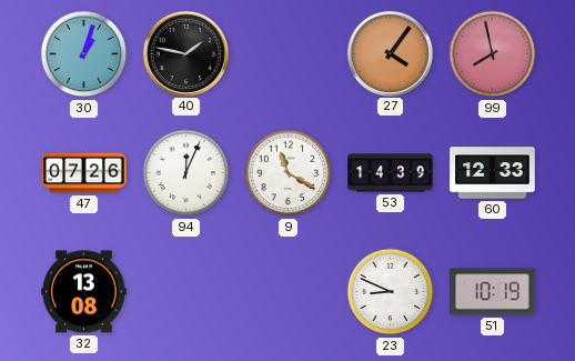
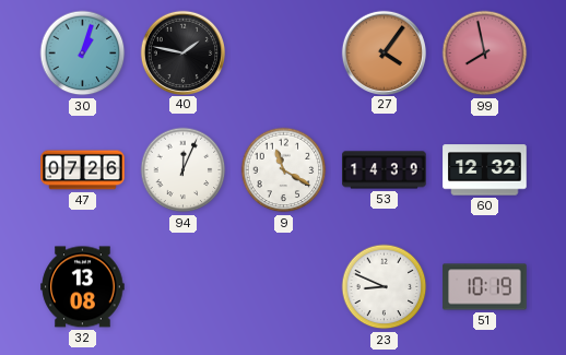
60: 12:33 -> 12:32
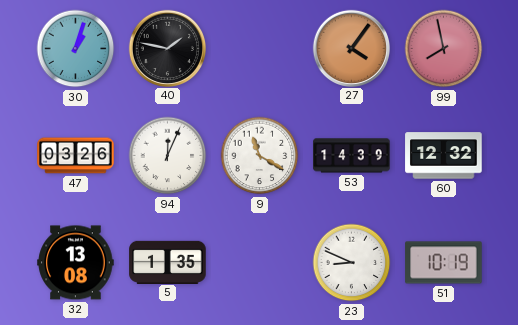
47: 07:26 -> 03:26
5: none -> 1:35
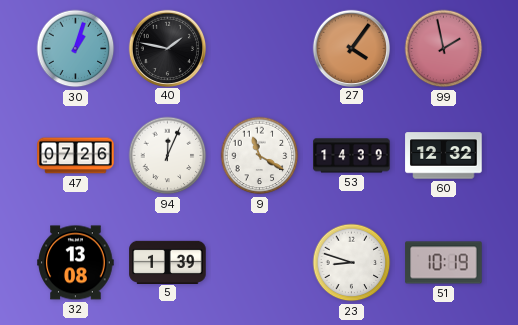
99: 7:58 -> 1:58
47: 03:26 -> 07:26
5: 1:35 -> 1:39
23: 8:49 -> 8:48
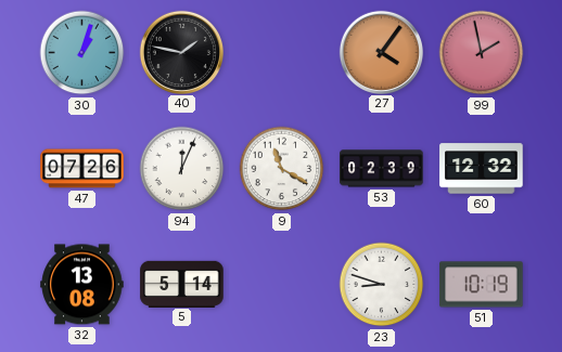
53: 14:39 -> 02:39
5: 1:39 -> 5:14
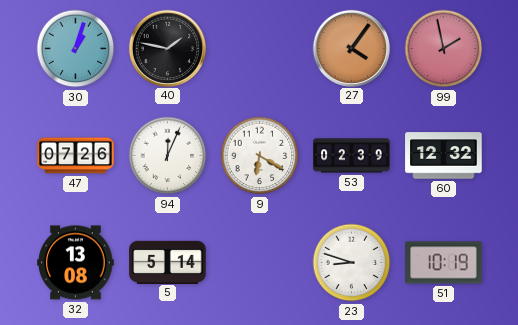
9: 11:20 -> 6:20
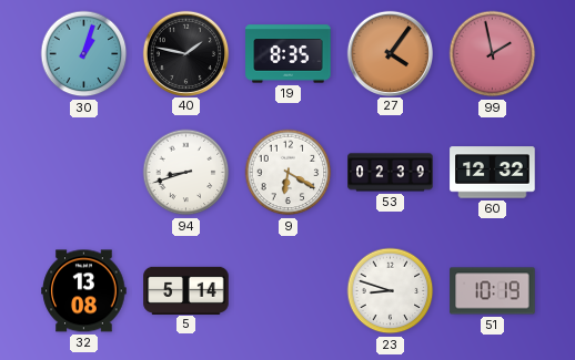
19: none -> 8:35
47: 07:26 -> none
94: 12:04 -> 8:42
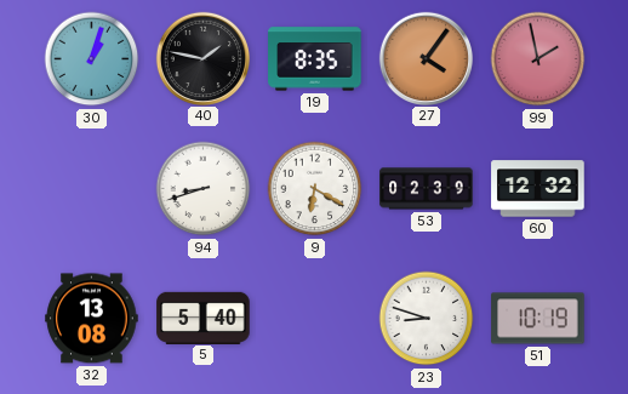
5: 5:14 -> 5:40
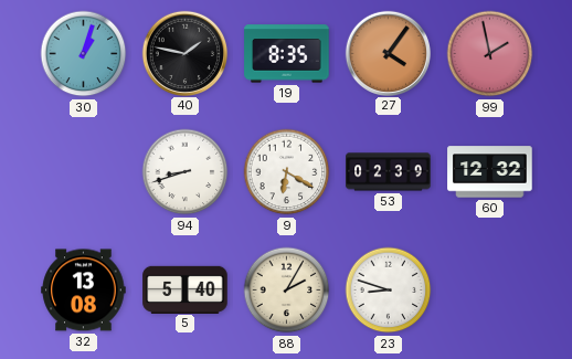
88: none -> 2:05
51: 10:19 -> none
